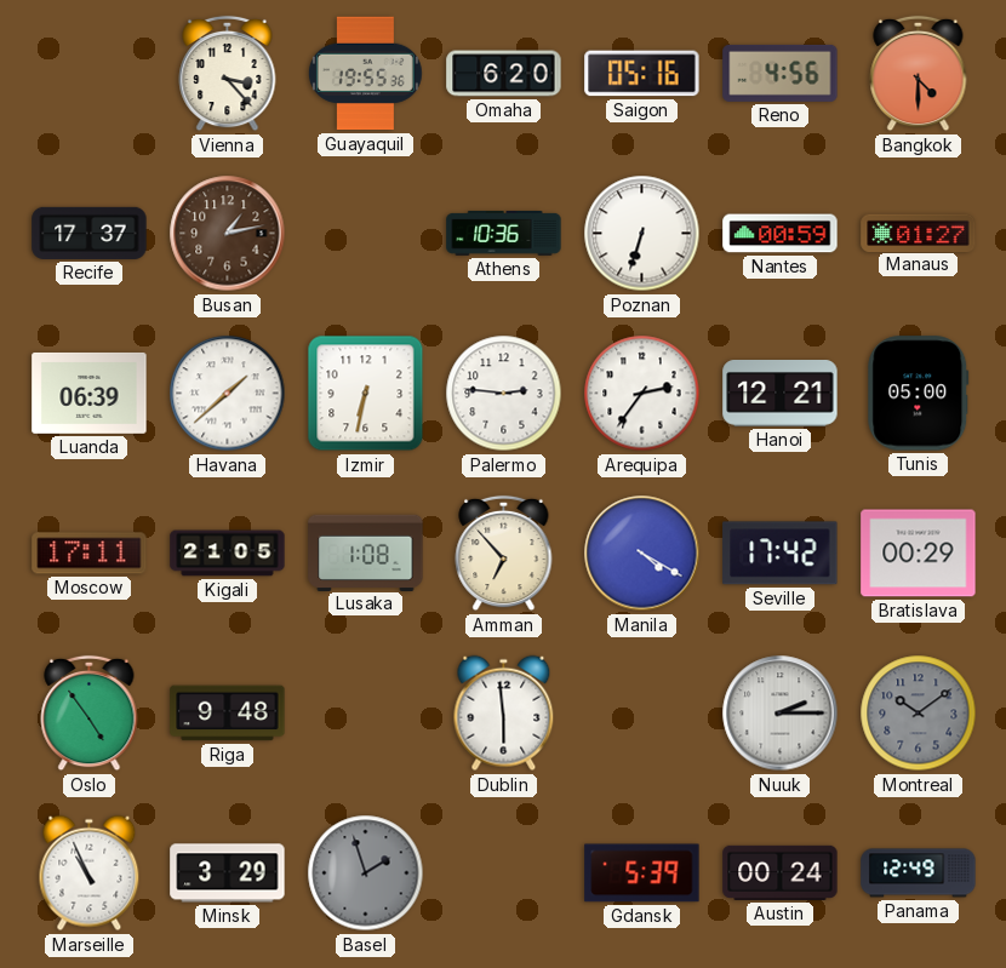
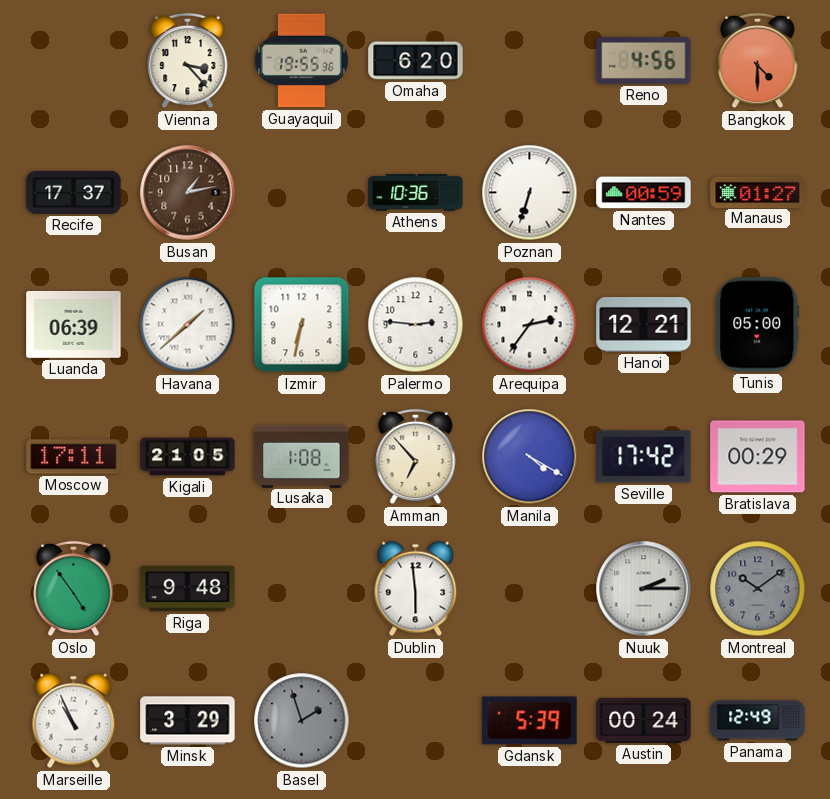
Saigon: 05:16 -> none
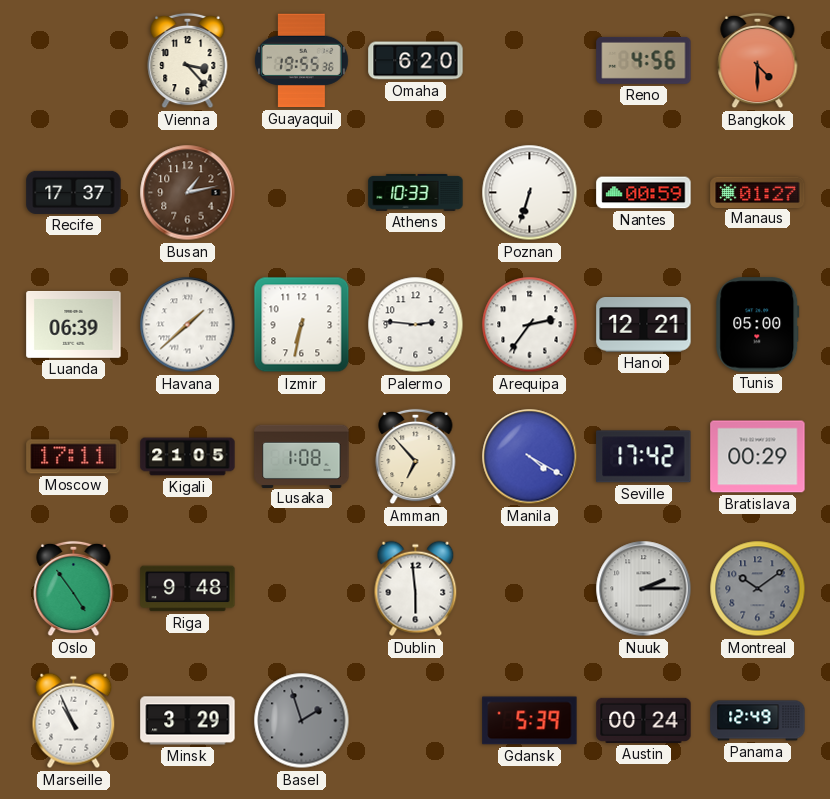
Athens: 10:36 -> 10:33
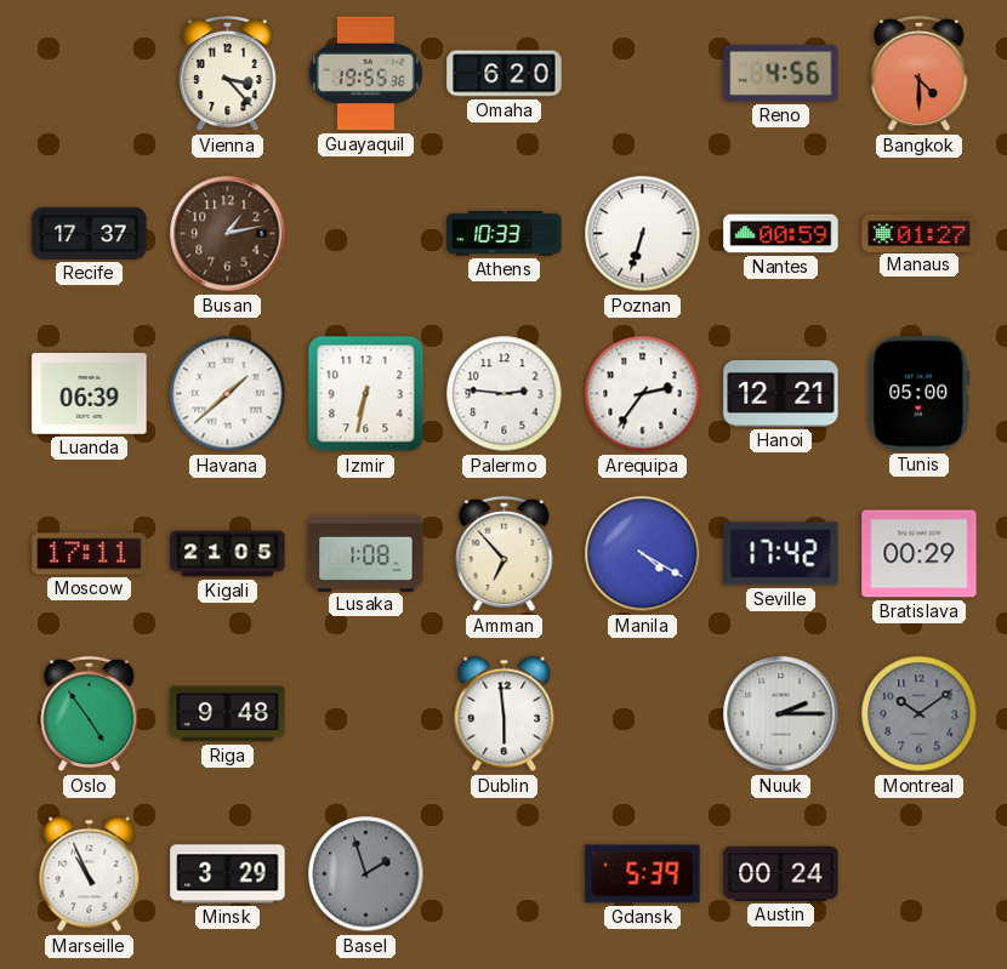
Panama: 12:49 -> none
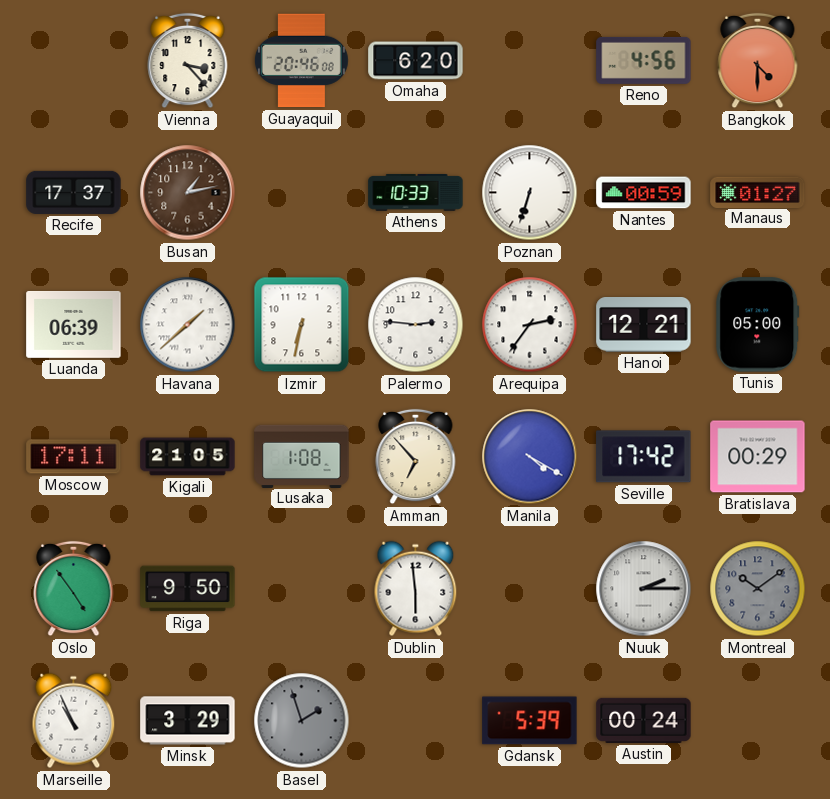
Guayaquil: 19:55 -> 20:46
Riga: 9:48 -> 9:50
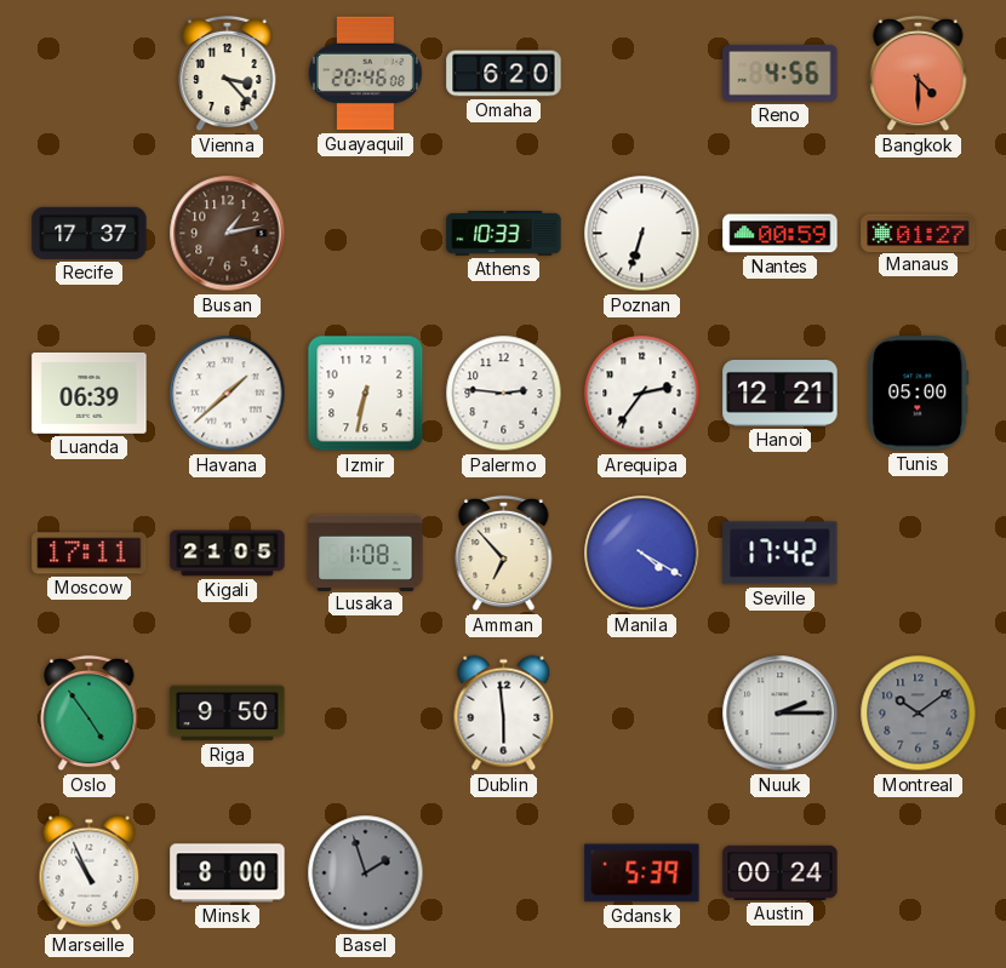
Bratislava: 00:29 -> none
Minsk: 3:29 -> 8:00
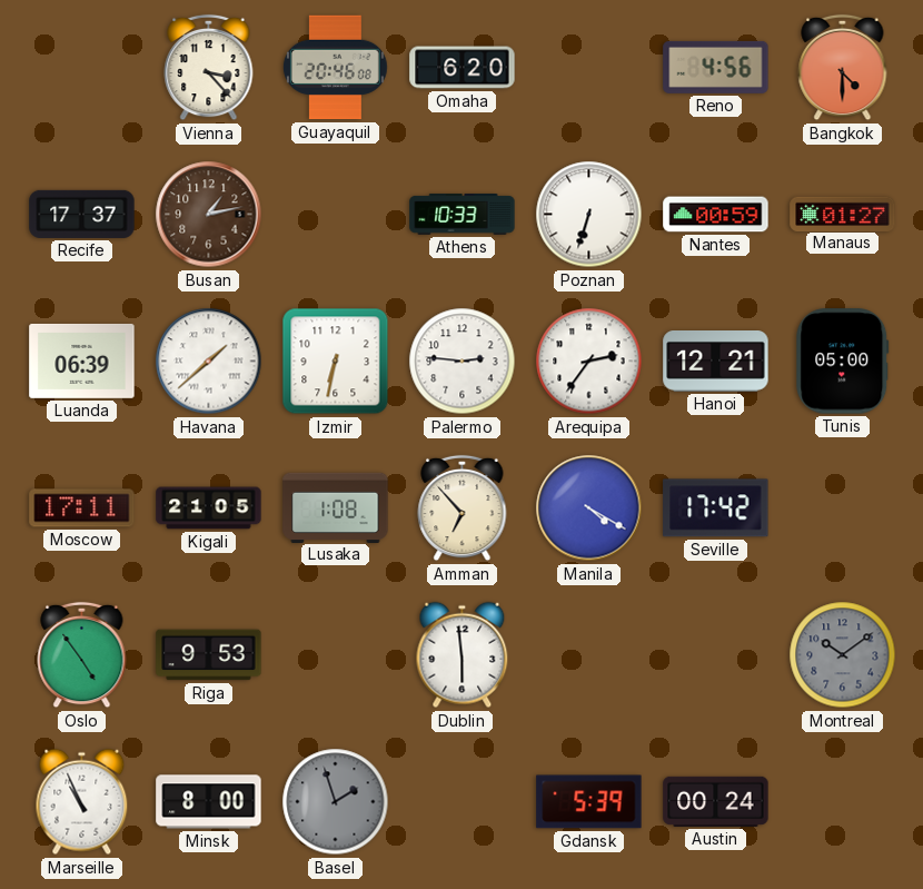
Riga: 9:50 -> 9:53
Nuuk: 2:15 -> none
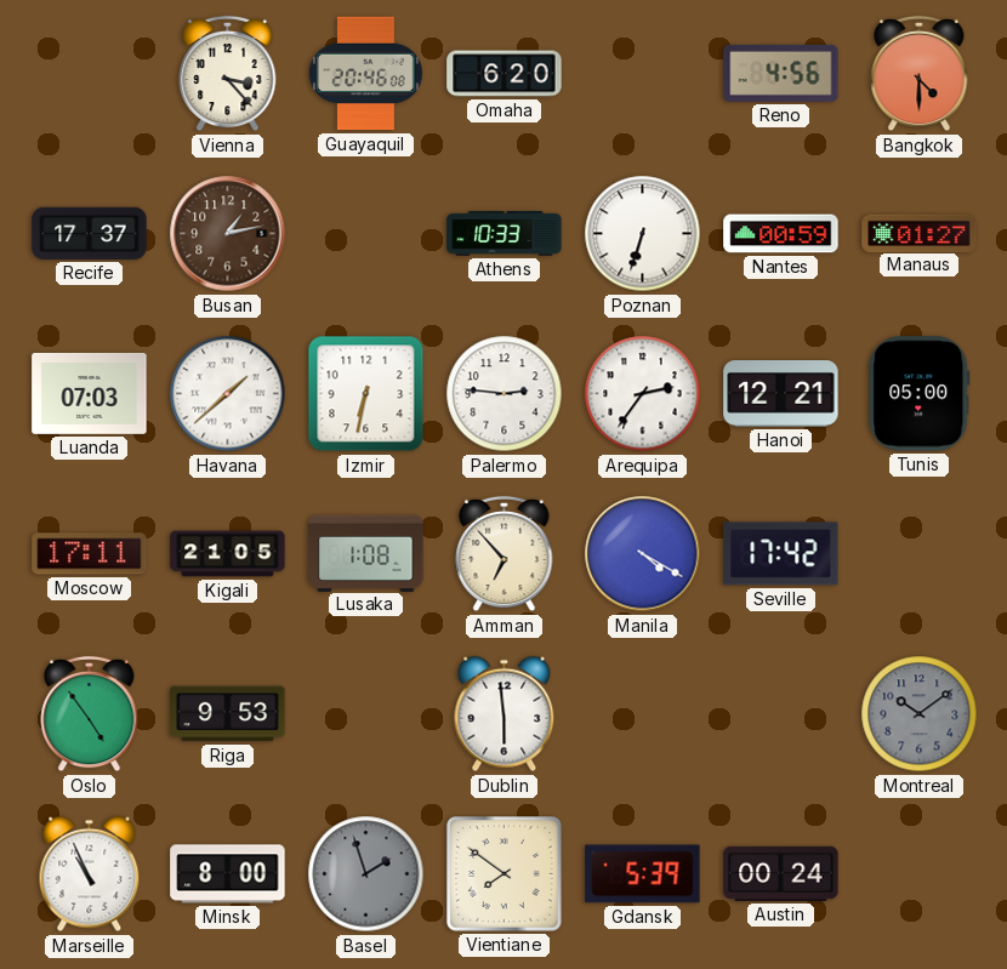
Luanda: 06:39 -> 07:03
Vientiane: none -> 7:51
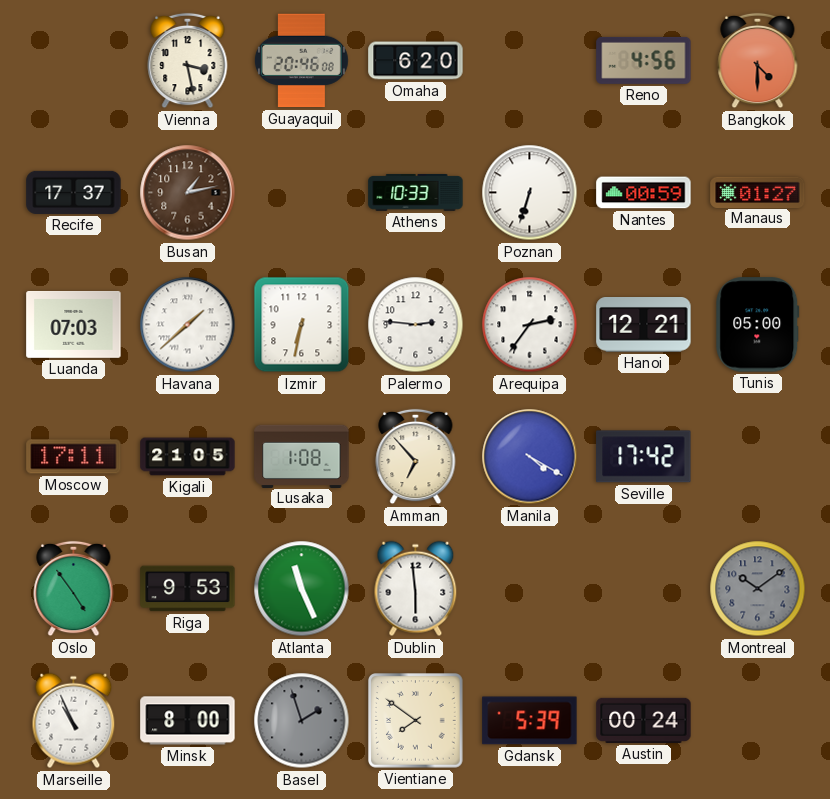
Vienna: 3:23 -> 3:28
Atlanta: none -> 11:26
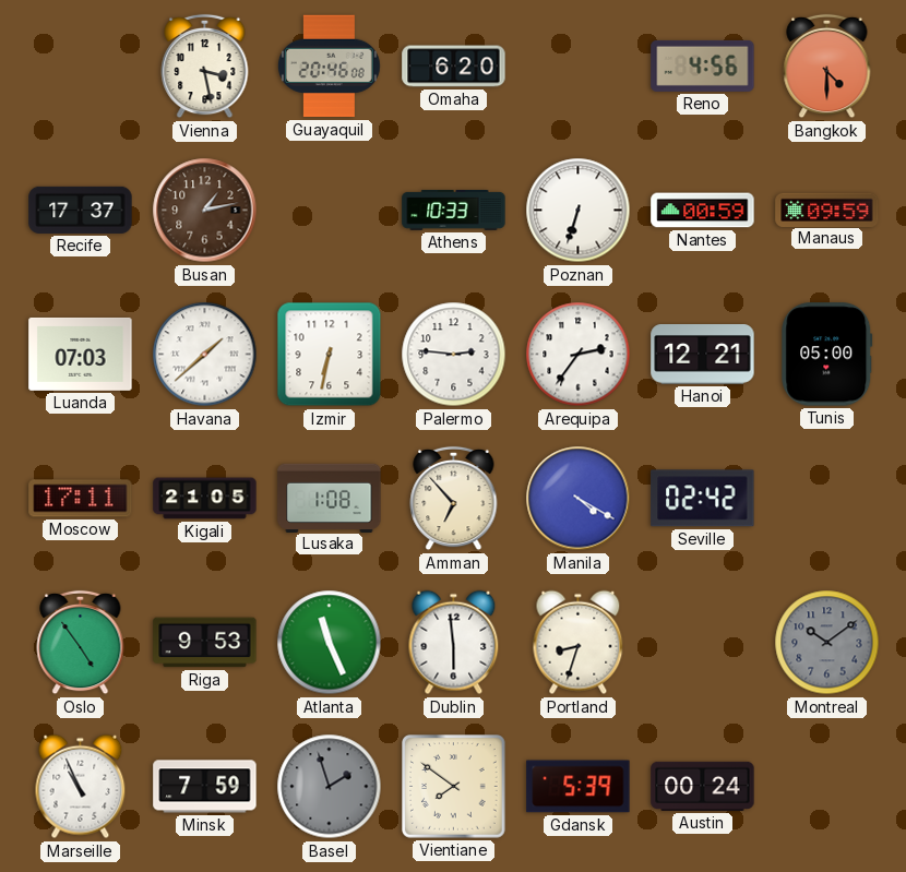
Manaus: 01:27 -> 09:59
Seville: 17:42 -> 02:42
Portland: none -> 8:33
Minsk: 8:00 -> 7:59
